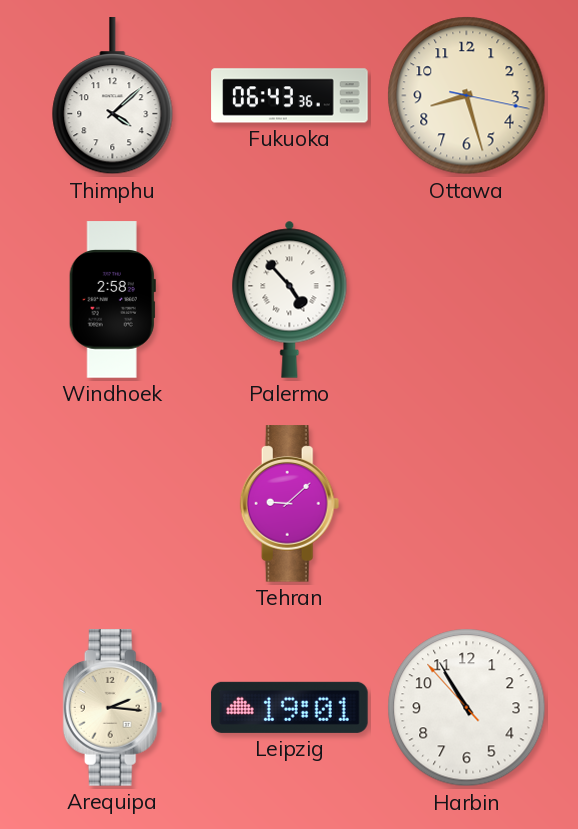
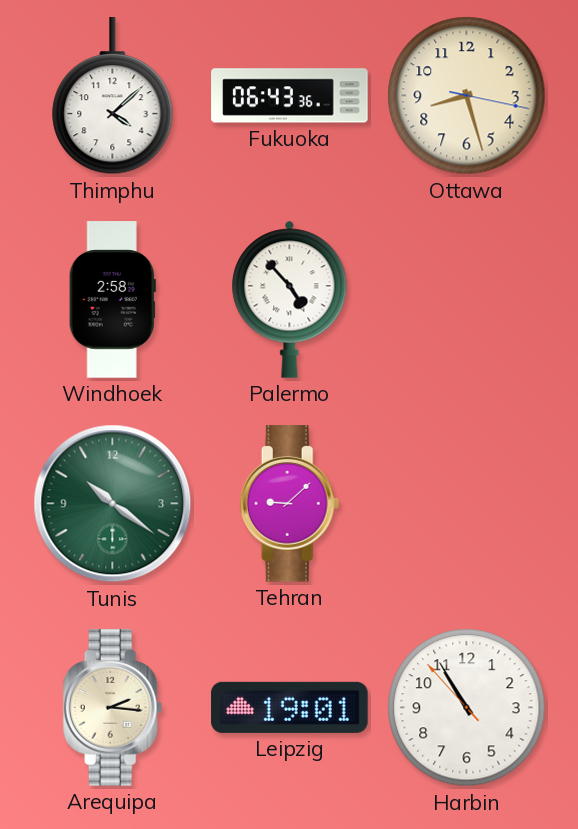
Tunis: none -> 10:21
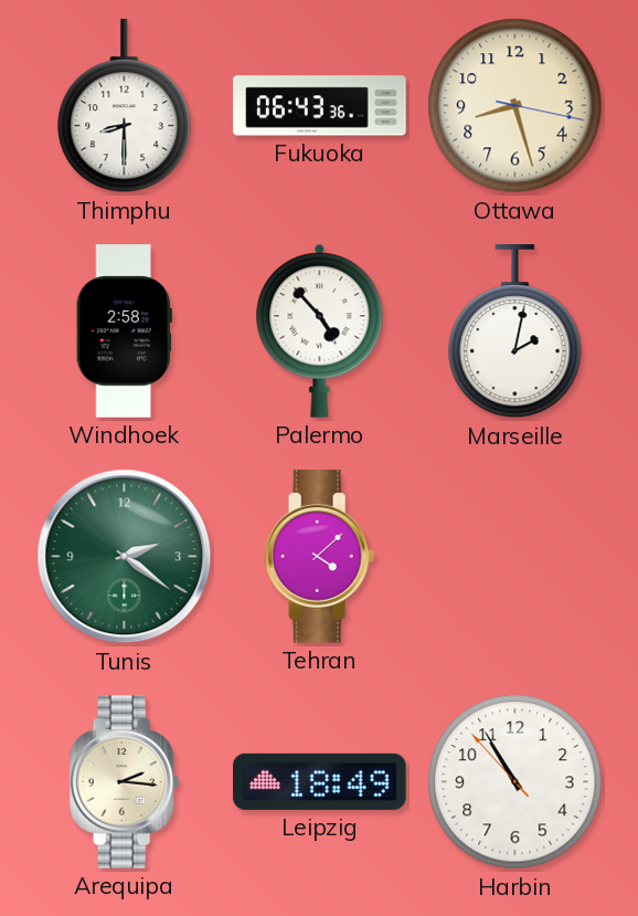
Thimphu: 4:08 -> 8:30
Marseille: none -> 2:02
Tunis: 10:21 -> 2:21
Tehran: 9:08 -> 4:08
Leipzig: 19:01 -> 18:49
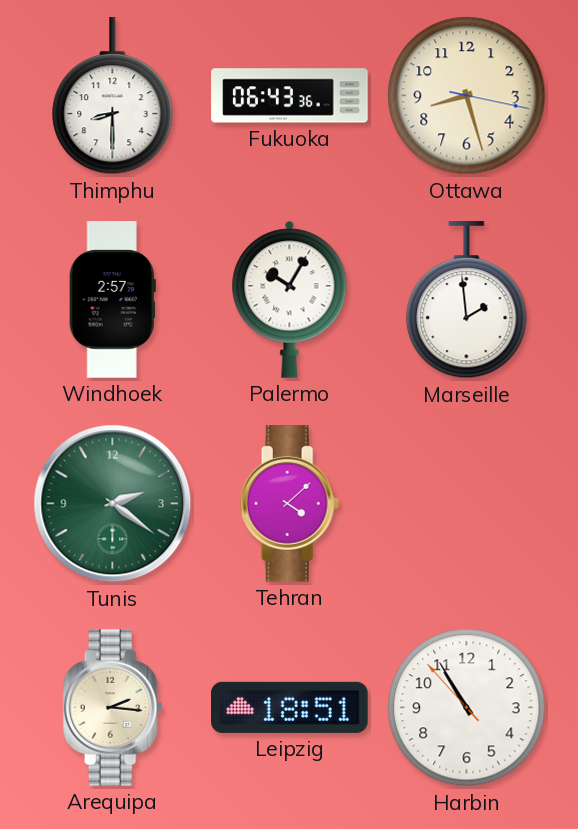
Windhoek: 2:58 -> 2:57
Palermo: 4:53 -> 10:05
Marseille: 2:02 -> 1:59
Leipzig: 18:49 -> 18:51
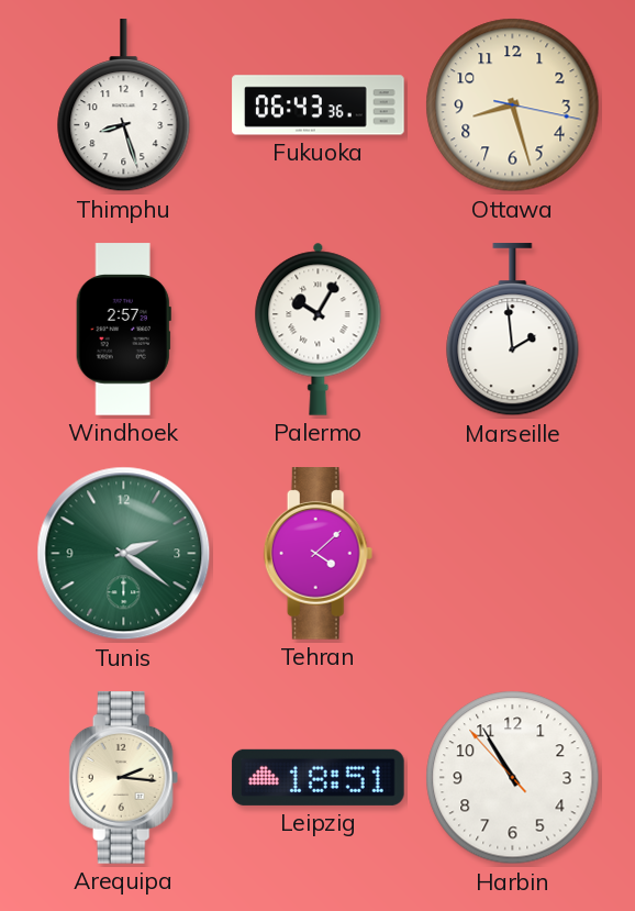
Thimphu: 8:30 -> 8:27
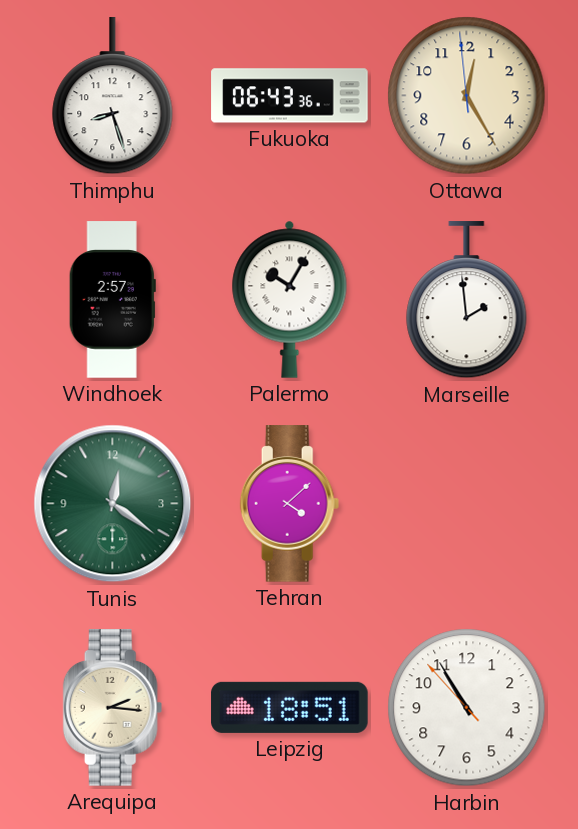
Ottawa: 8:27 -> 12:24
Tunis: 2:21 -> 12:21
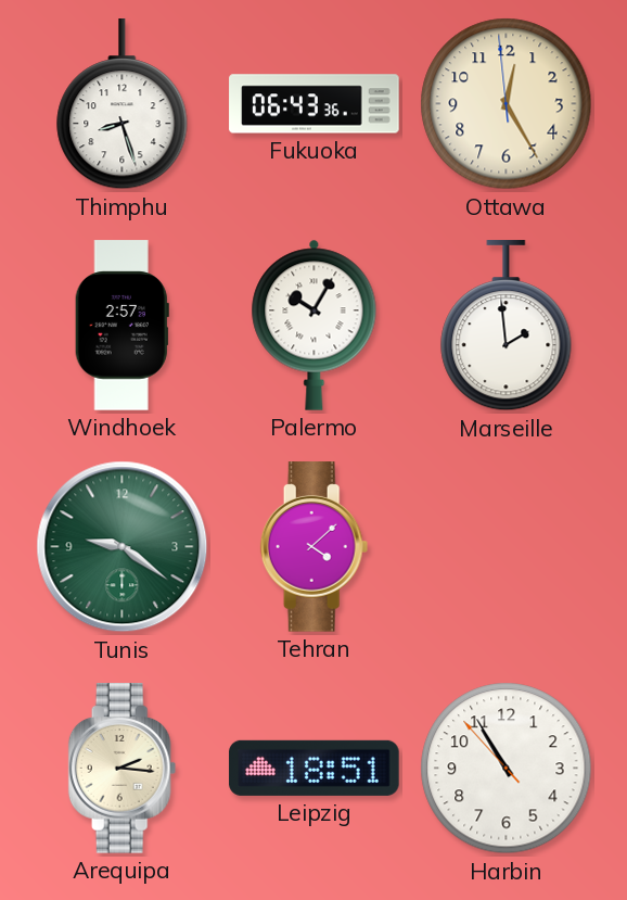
Tunis: 12:21 -> 9:21
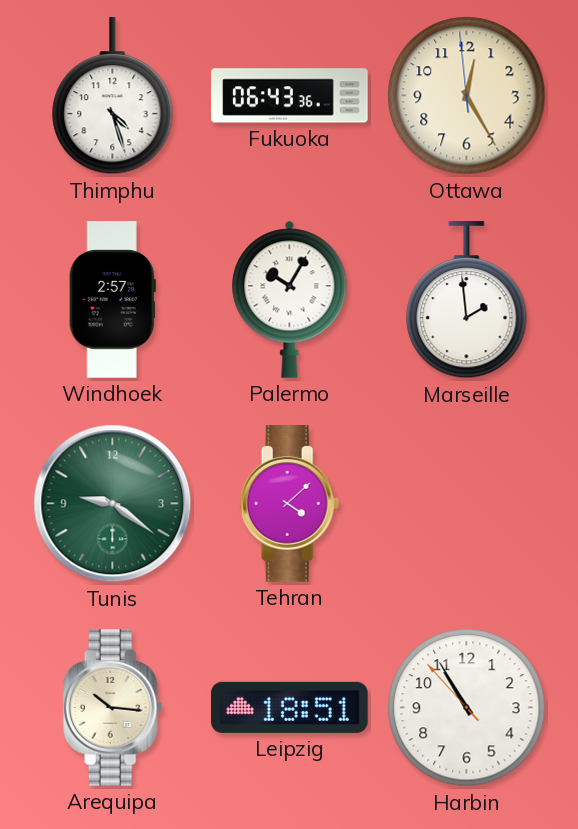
Thimphu: 8:27 -> 4:27
Arequipa: 2:16 -> 10:16
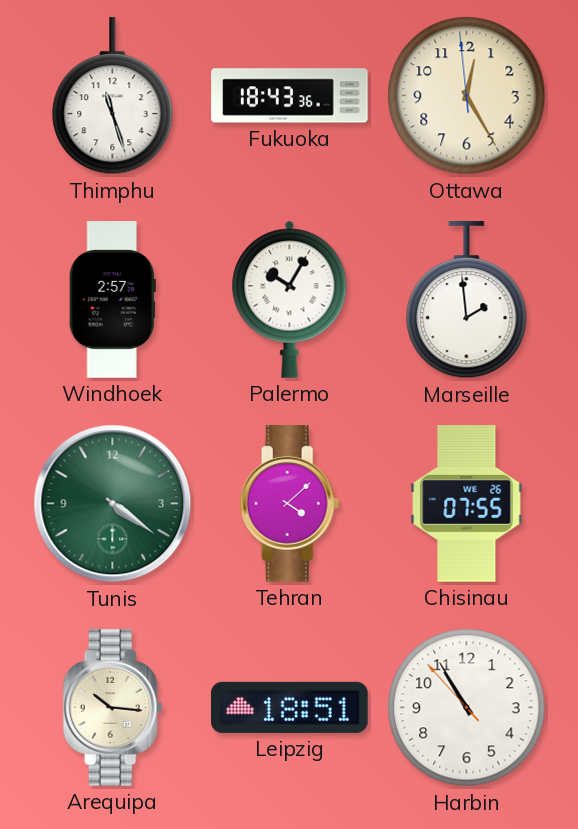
Thimphu: 4:27 -> 11:27
Fukuoka: 06:43 -> 18:43
Tunis: 9:21 -> 4:21
Chisinau: none -> 07:55
